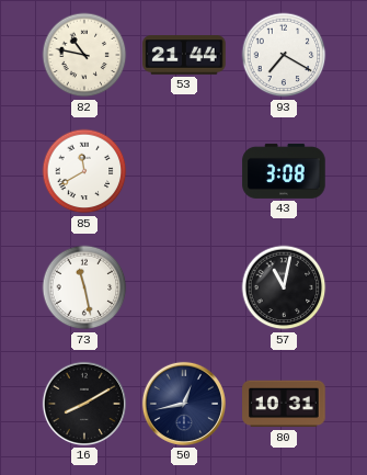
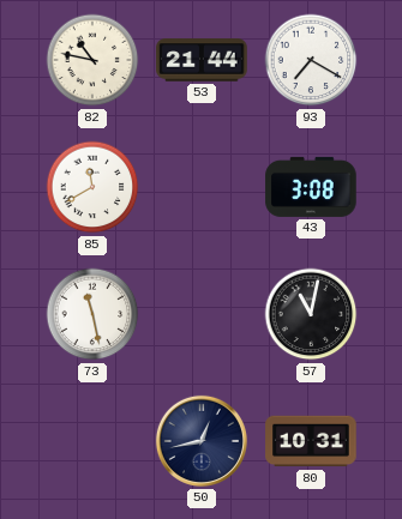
16: 8:10 -> none
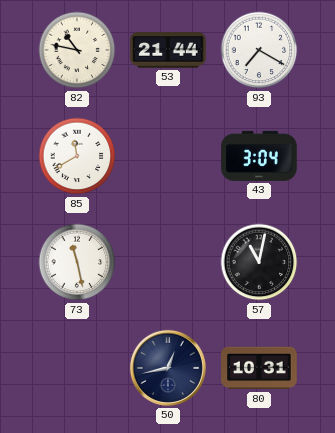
43: 3:08 -> 3:04
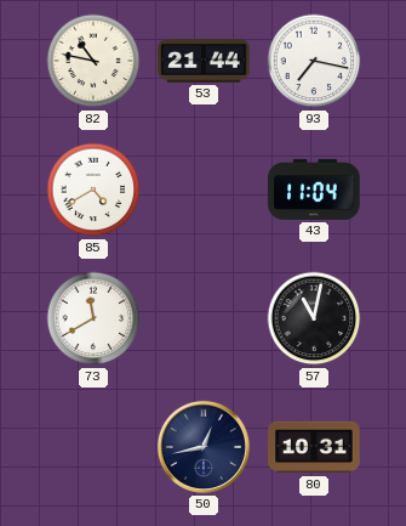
93: 7:20 -> 7:17
85: 11:40 -> 4:40
43: 3:04 -> 11:04
73: 11:28 -> 11:40
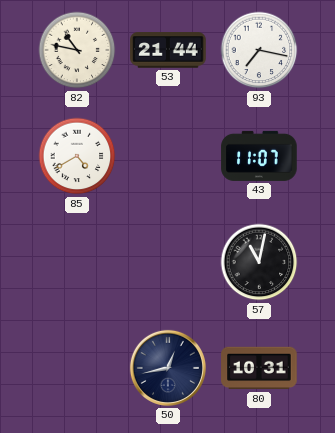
43: 11:04 -> 11:07
73: 11:40 -> none
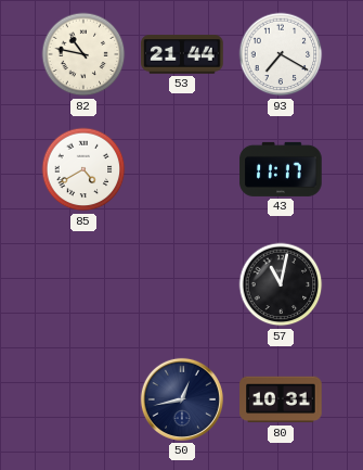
93: 7:17 -> 7:20
43: 11:07 -> 11:17
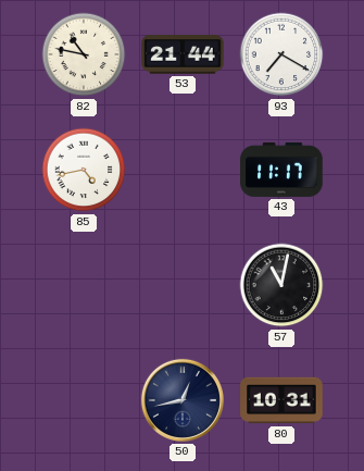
85: 4:40 -> 4:43
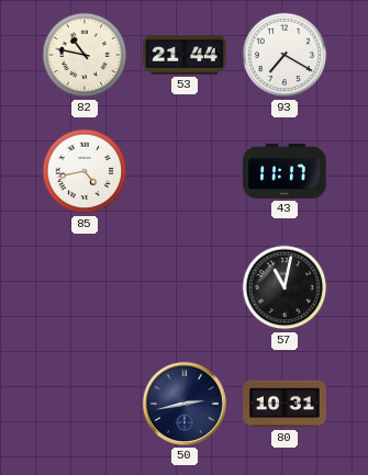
50: 12:43 -> 2:43
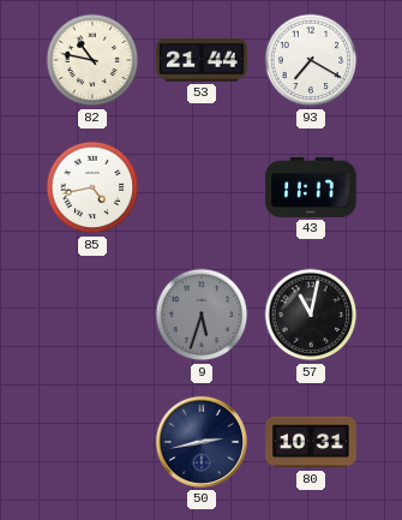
9: none -> 5:33
